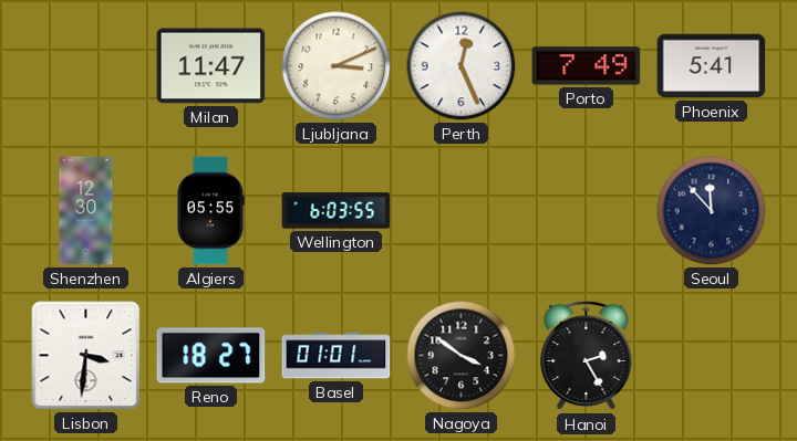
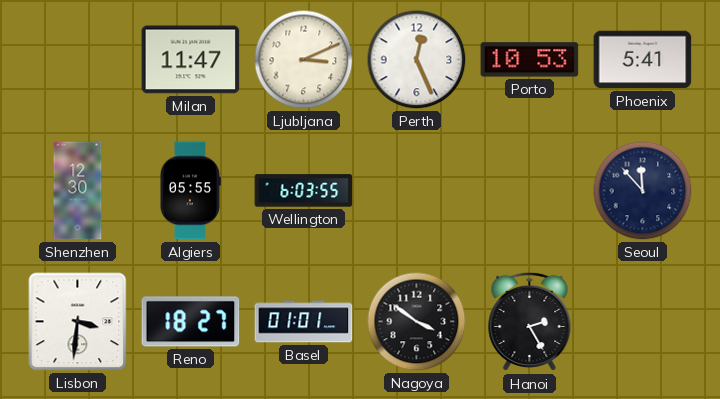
Porto: 7:49 -> 10:53
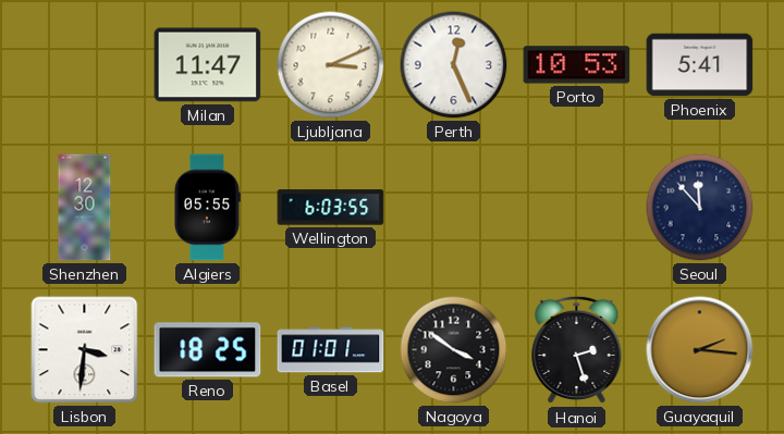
Reno: 18:27 -> 18:25
Hanoi: 2:25 -> 2:27
Guayaquil: none -> 2:16
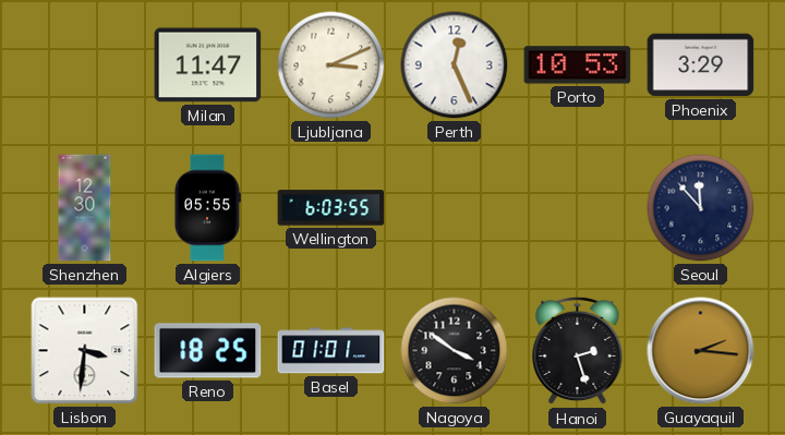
Phoenix: 5:41 -> 3:29
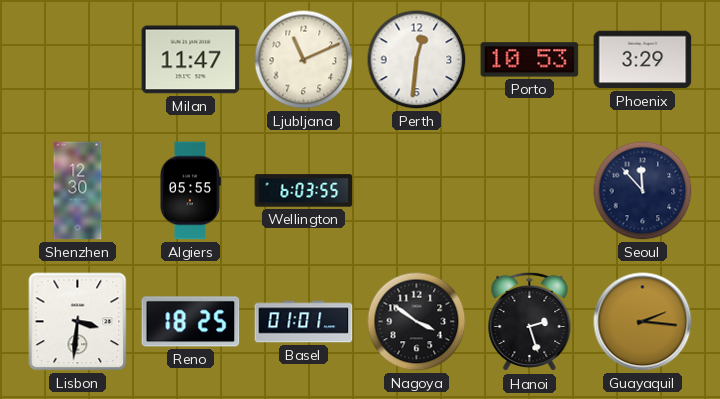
Ljubljana: 3:11 -> 11:11
Perth: 12:26 -> 12:31
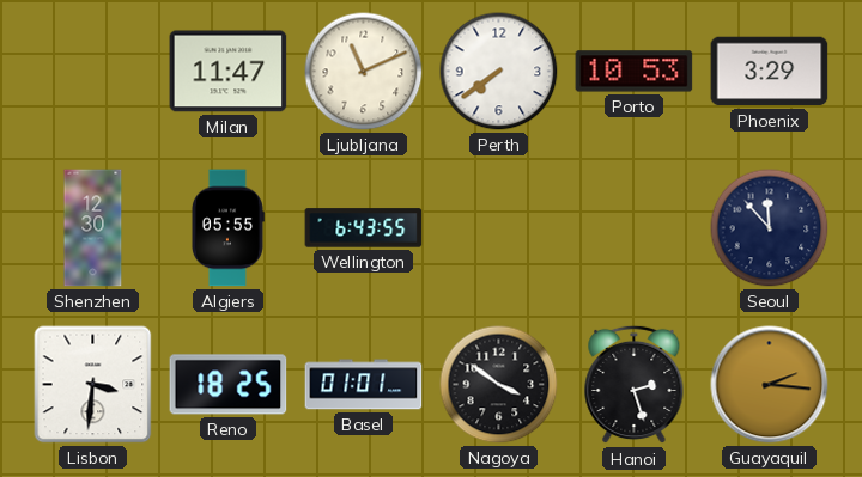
Perth: 12:31 -> 7:39
Wellington: 6:03 -> 6:43
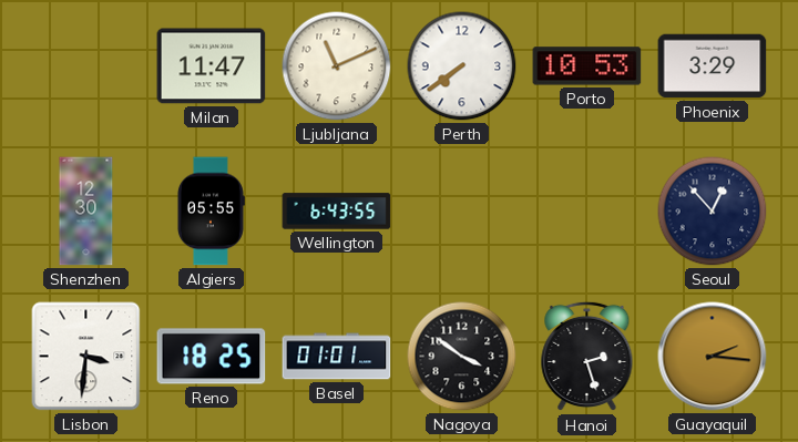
Seoul: 11:53 -> 12:53
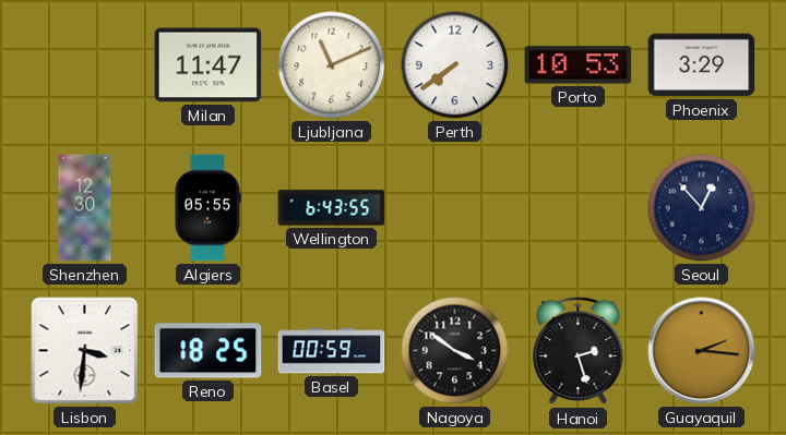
Basel: 01:01 -> 00:59
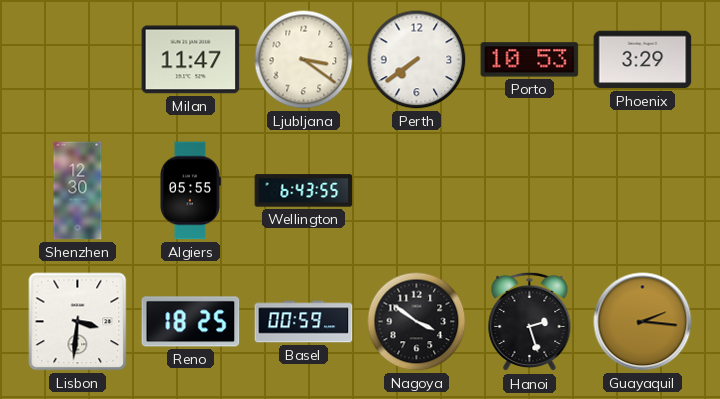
Ljubljana: 11:11 -> 3:21
Seoul: 12:53 -> none
